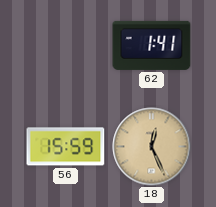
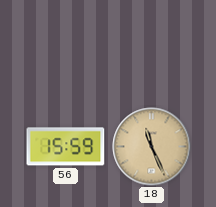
62: 1:41 -> none
18: 12:26 -> 11:26
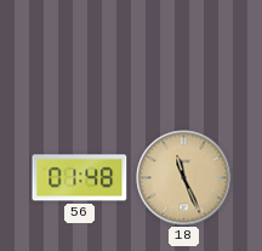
56: 15:59 -> 01:48
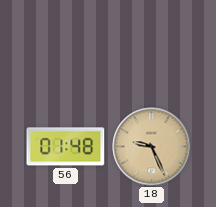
18: 11:26 -> 9:26
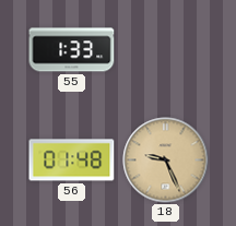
55: none -> 1:33
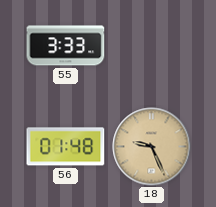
55: 1:33 -> 3:33
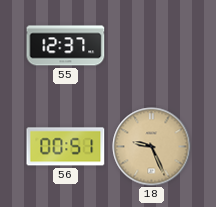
55: 3:33 -> 12:37
56: 01:48 -> 00:51
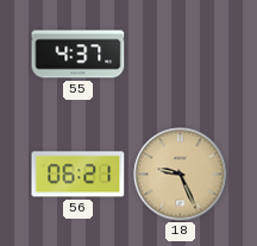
55: 12:37 -> 4:37
56: 00:51 -> 06:21
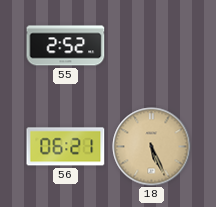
55: 4:37 -> 2:52
18: 9:26 -> 5:26
